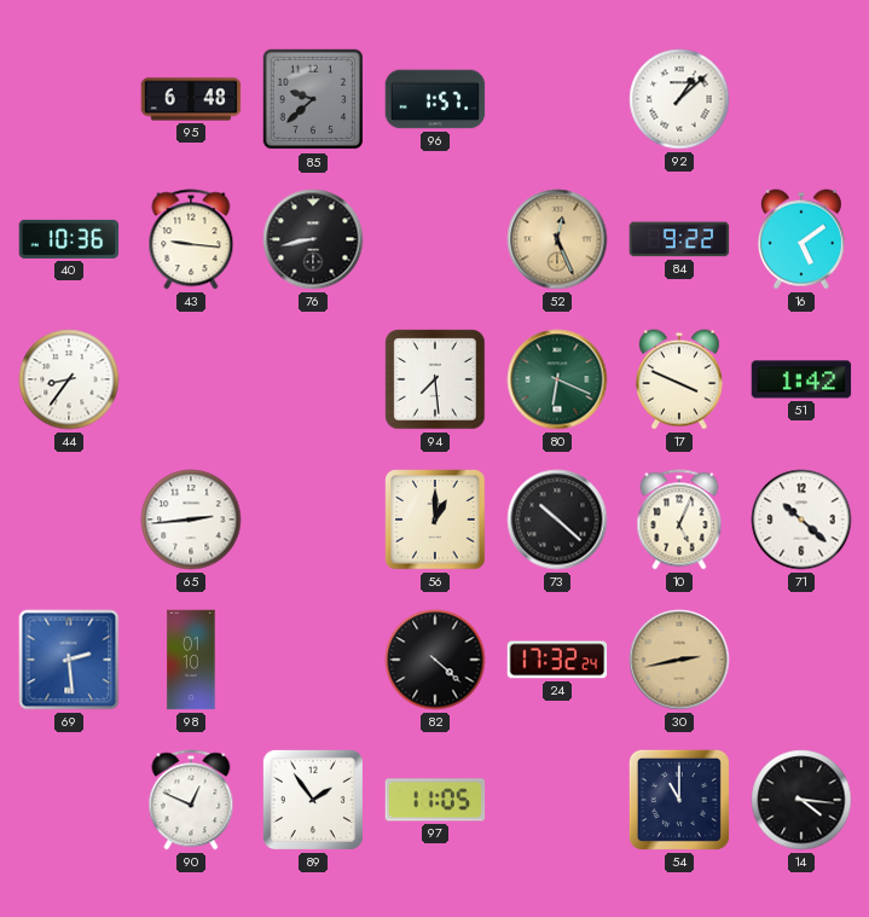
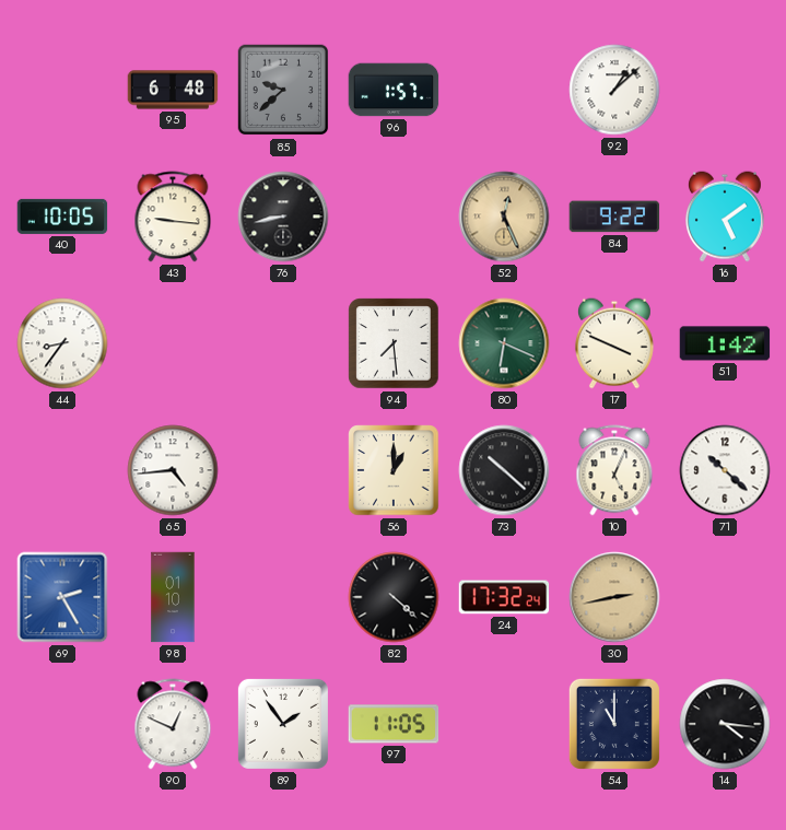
40: 10:36 -> 10:05
65: 2:44 -> 4:44
69: 2:29 -> 2:25
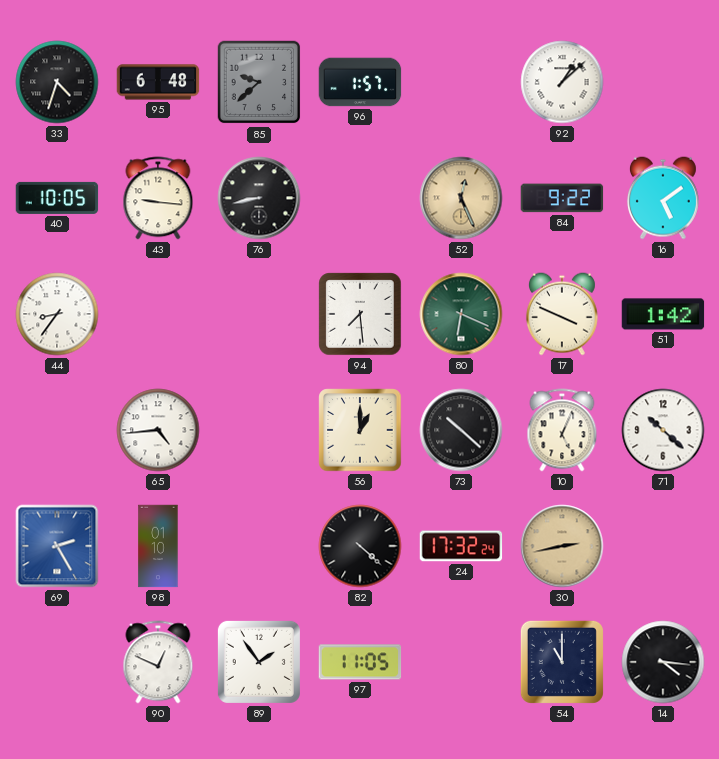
33: none -> 4:33
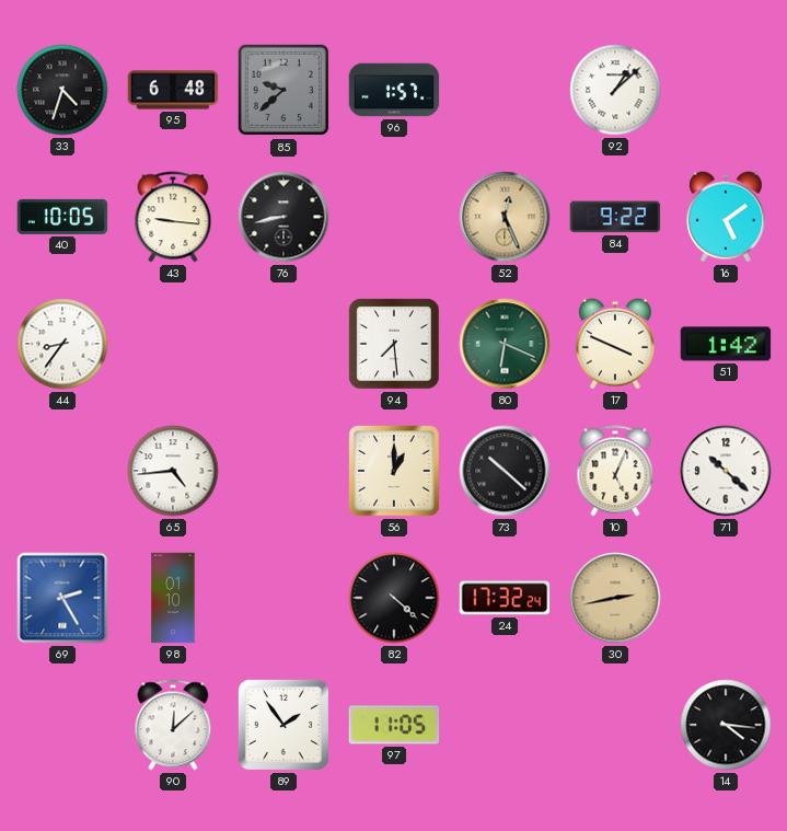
90: 12:49 -> 12:08
54: 11:00 -> none
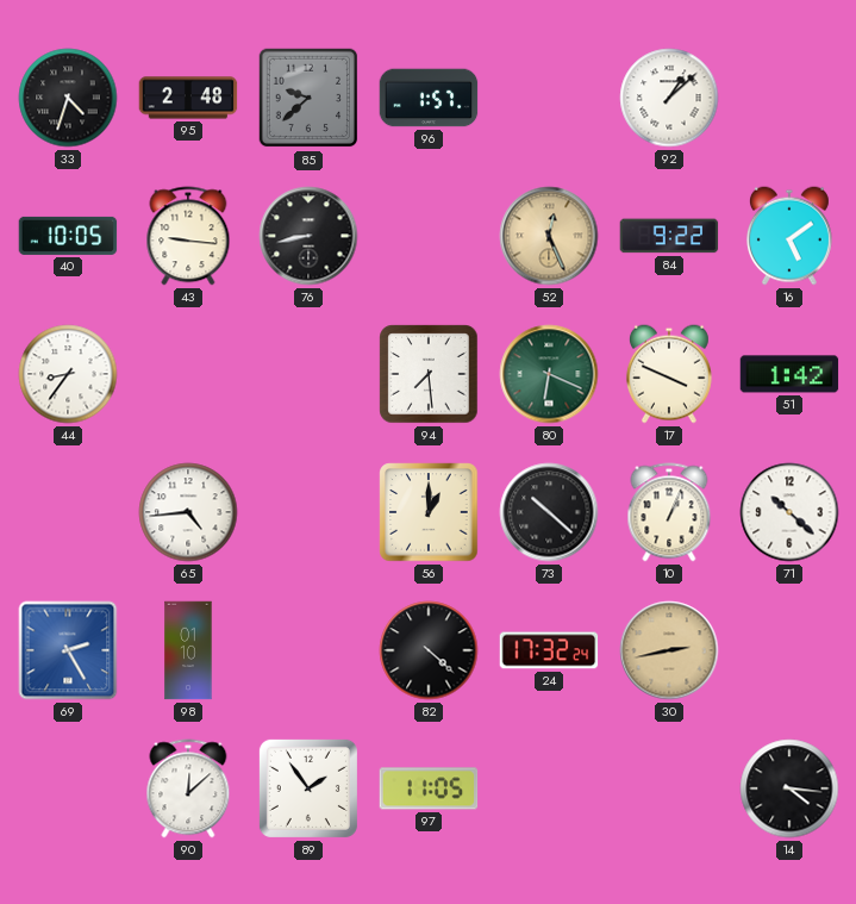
95: 6:48 -> 2:48
10: 5:04 -> 1:04
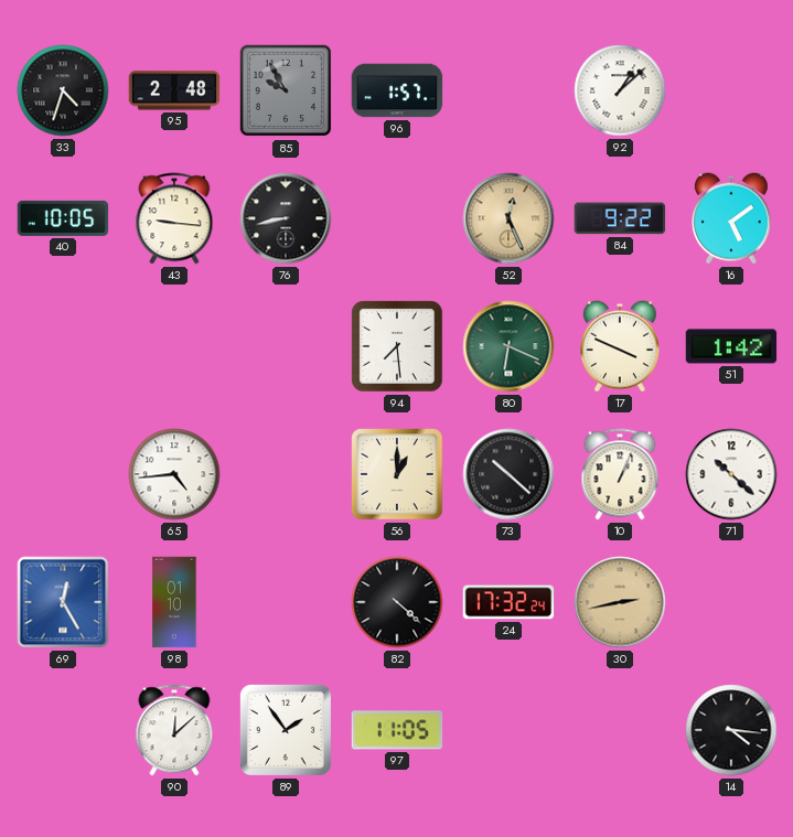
85: 9:38 -> 9:55
44: 8:36 -> none
69: 2:25 -> 12:25
